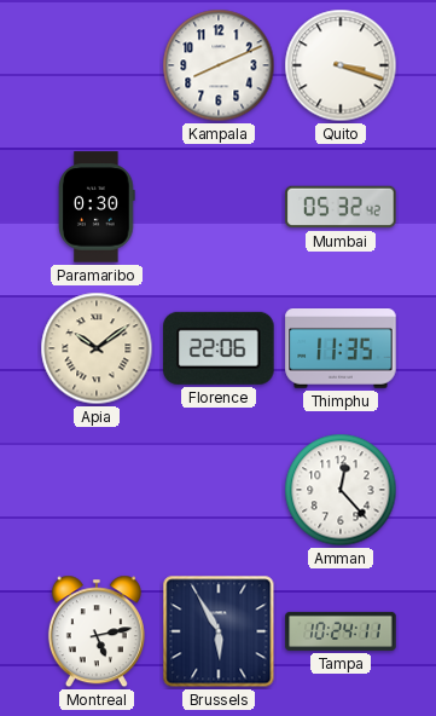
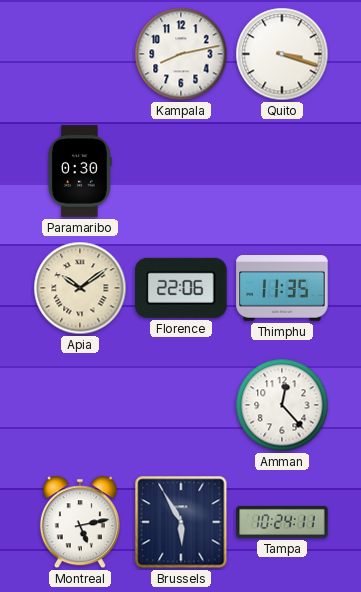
Kampala: 8:11 -> 8:13
Mumbai: 05:32 -> none
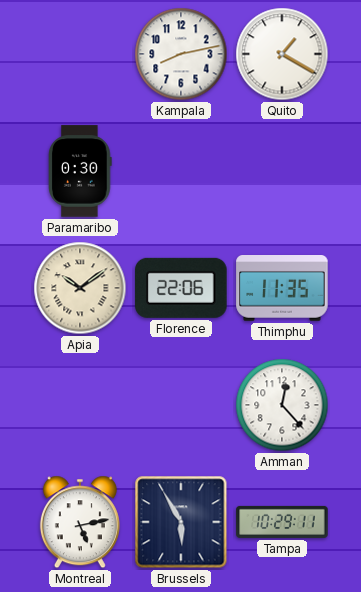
Quito: 3:18 -> 1:20
Tampa: 10:24 -> 10:29
